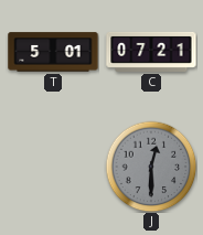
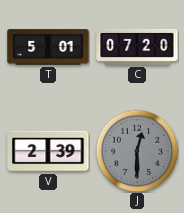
C: 07:21 -> 07:20
V: none -> 2:39
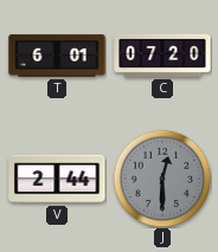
T: 5:01 -> 6:01
V: 2:39 -> 2:44
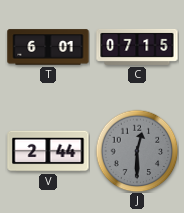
C: 07:20 -> 07:15
